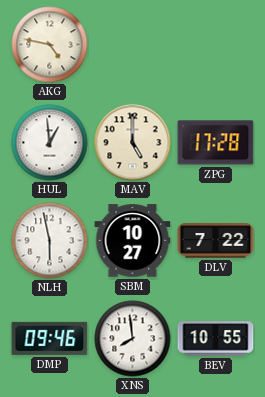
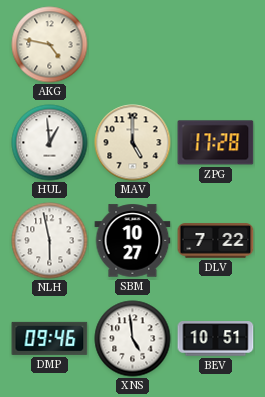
XNS: 7:59 -> 4:59
BEV: 10:55 -> 10:51
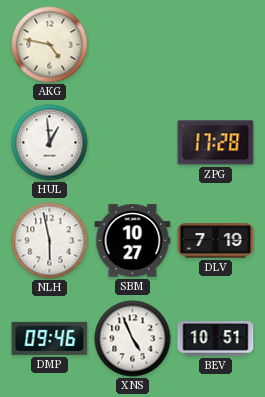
MAV: 5:00 -> none
DLV: 7:22 -> 7:19
XNS: 4:59 -> 4:56
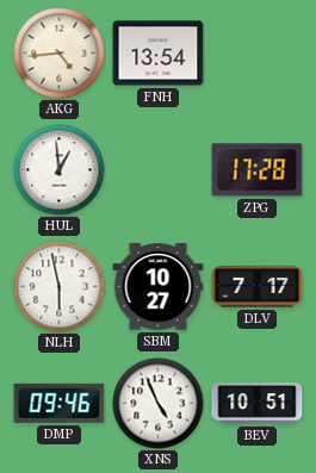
AKG: 4:47 -> 4:44
FNH: none -> 13:54
DLV: 7:19 -> 7:17
